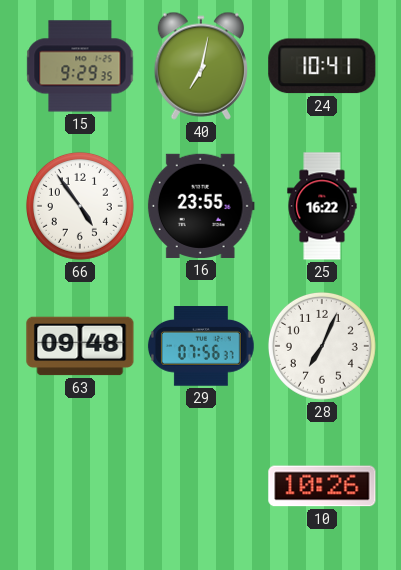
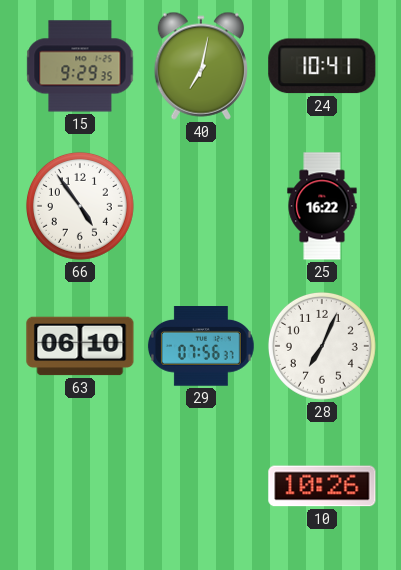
16: 23:55 -> none
63: 09:48 -> 06:10
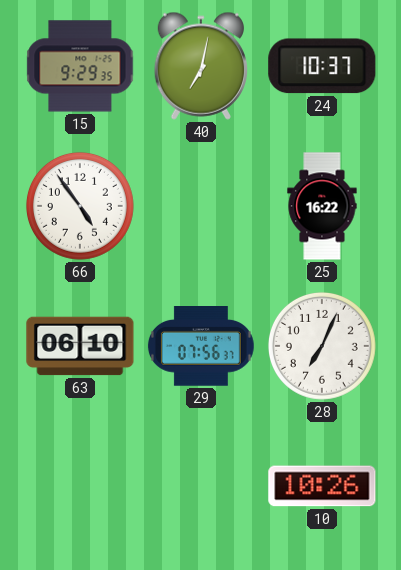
24: 10:41 -> 10:37
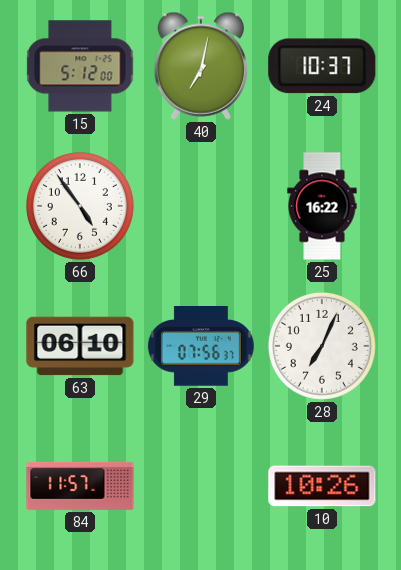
15: 9:29 -> 5:12
84: none -> 11:57
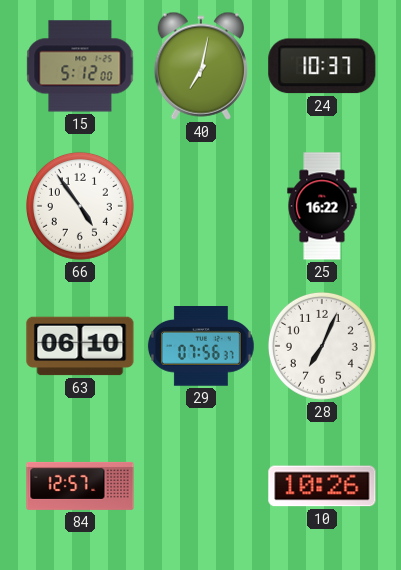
84: 11:57 -> 12:57
